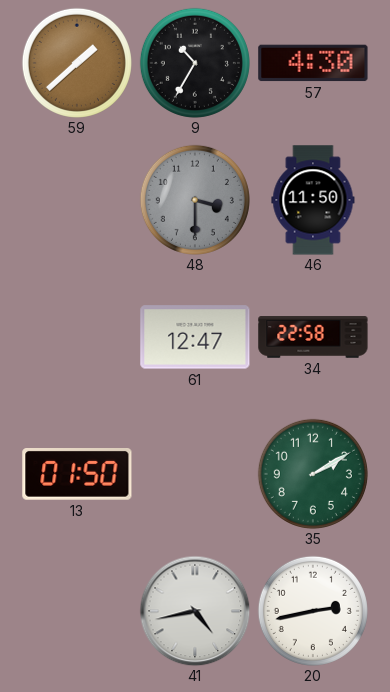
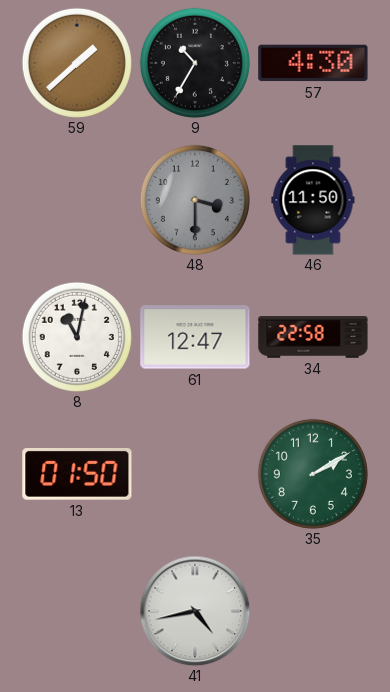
8: none -> 11:02
20: 2:43 -> none
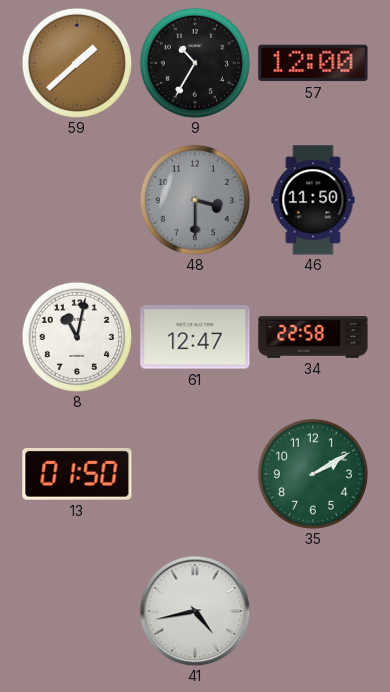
57: 4:30 -> 12:00
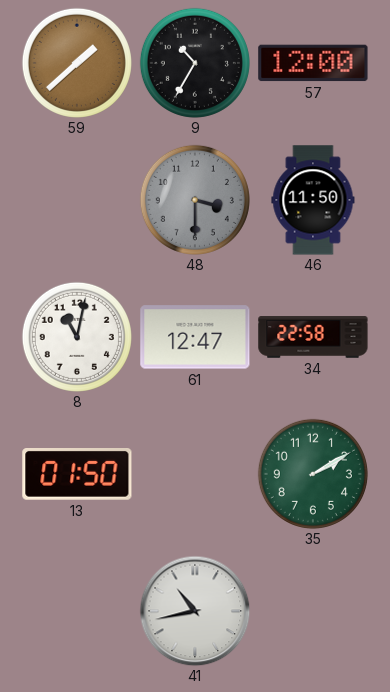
41: 4:43 -> 10:43
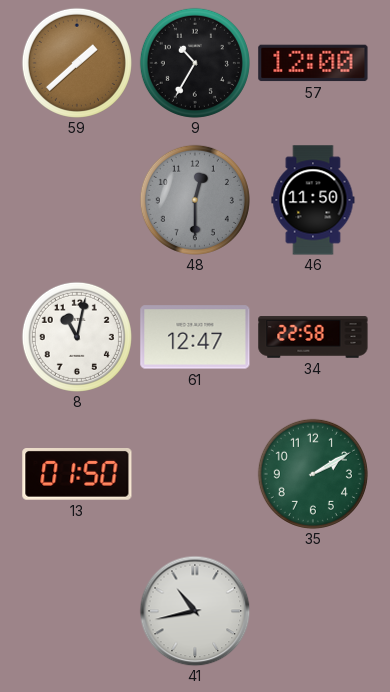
48: 3:30 -> 12:30
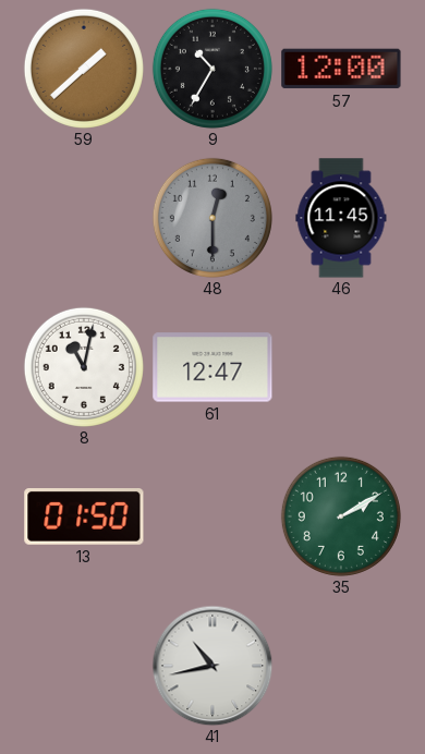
46: 11:50 -> 11:45
34: 22:58 -> none
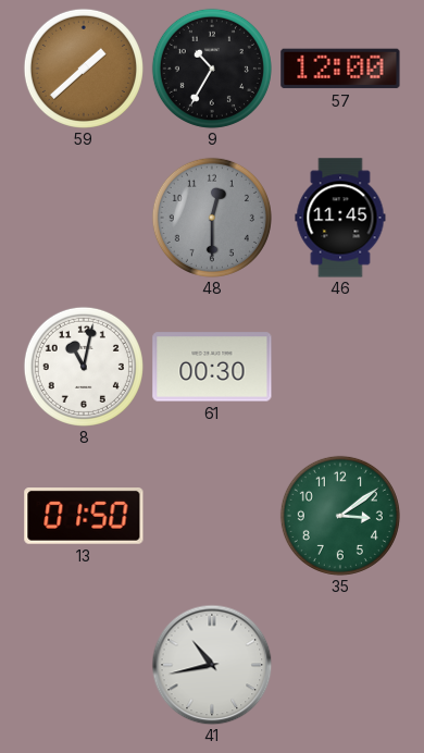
61: 12:47 -> 00:30
35: 2:10 -> 3:09
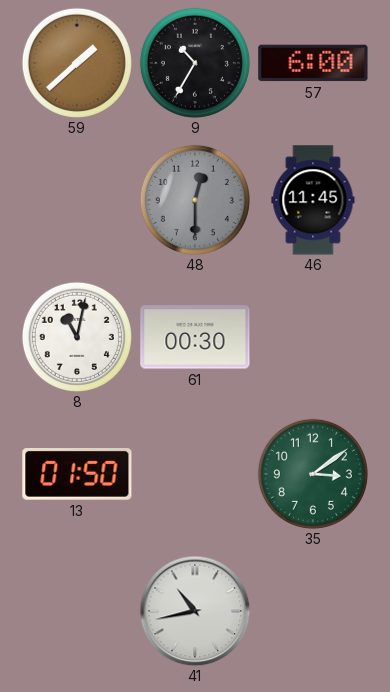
57: 12:00 -> 6:00
